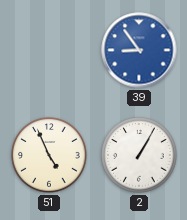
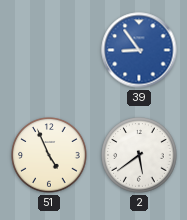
2: 1:05 -> 5:39
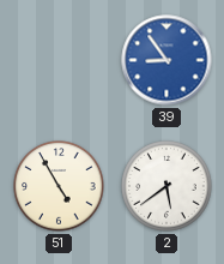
51: 4:56 -> 4:55
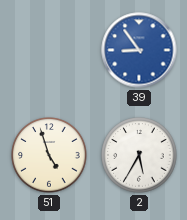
51: 4:55 -> 4:57
2: 5:39 -> 5:35
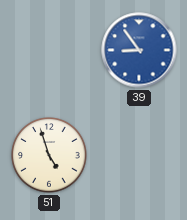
2: 5:35 -> none
